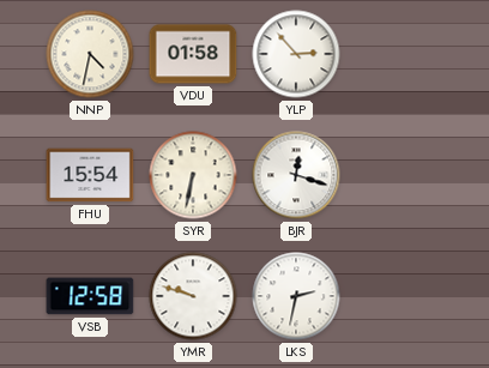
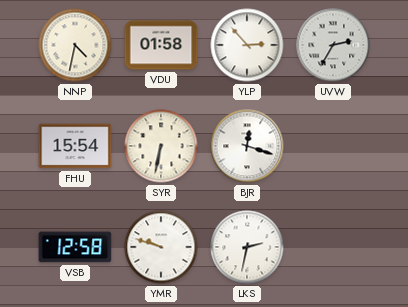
UVW: none -> 2:35
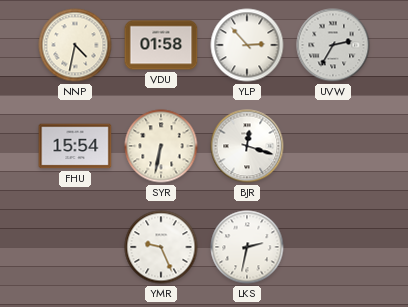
VSB: 12:58 -> none
YMR: 9:48 -> 9:26
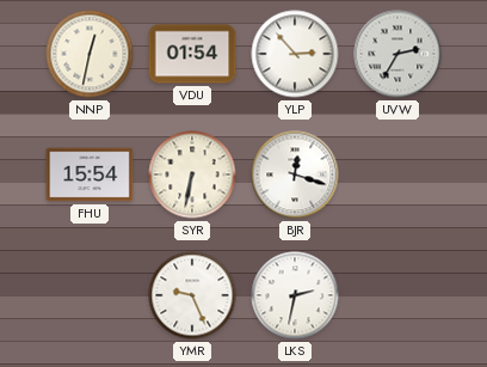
NNP: 4:32 -> 12:32
VDU: 01:58 -> 01:54
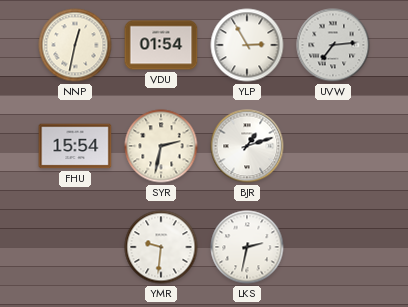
YLP: 2:53 -> 2:55
UVW: 2:35 -> 7:14
SYR: 6:32 -> 2:32
BJR: 12:18 -> 1:12
YMR: 9:26 -> 9:31
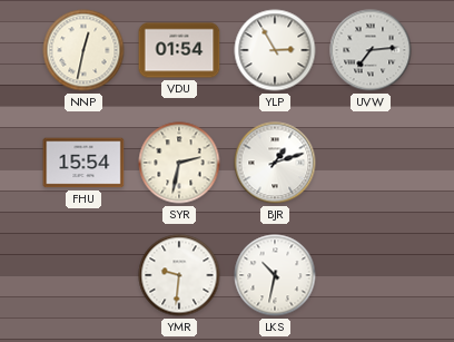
LKS: 2:32 -> 10:32
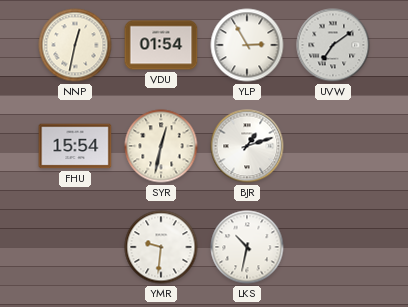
UVW: 7:14 -> 7:09
SYR: 2:32 -> 12:32
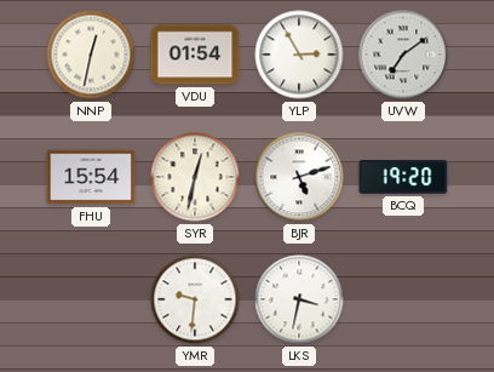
BJR: 1:12 -> 5:12
BCQ: none -> 19:20
LKS: 10:32 -> 3:32
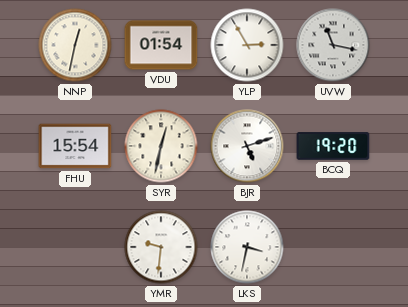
UVW: 7:09 -> 11:17
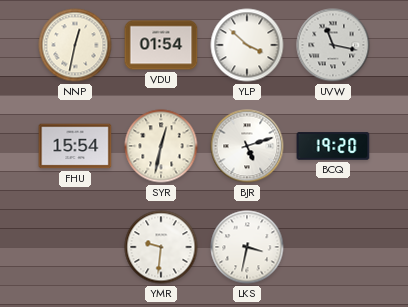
YLP: 2:55 -> 3:52
